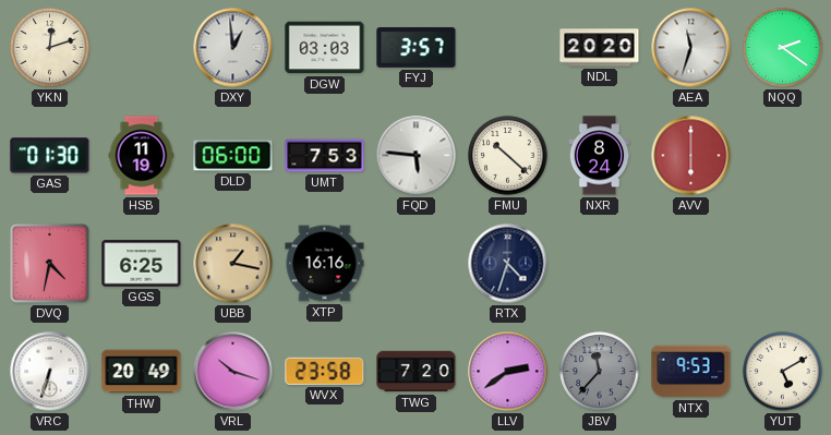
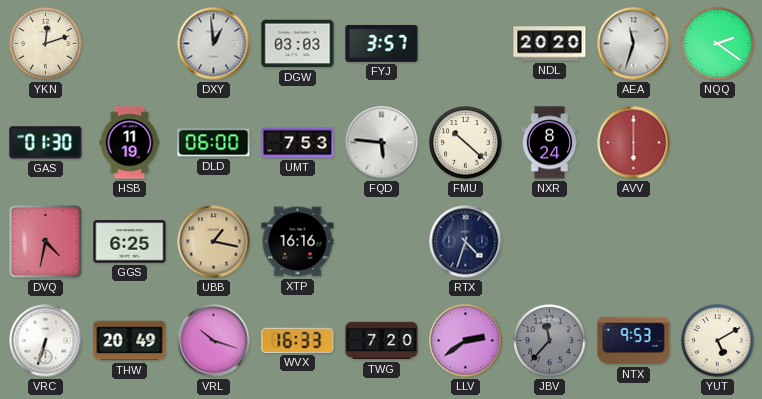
WVX: 23:58 -> 16:33
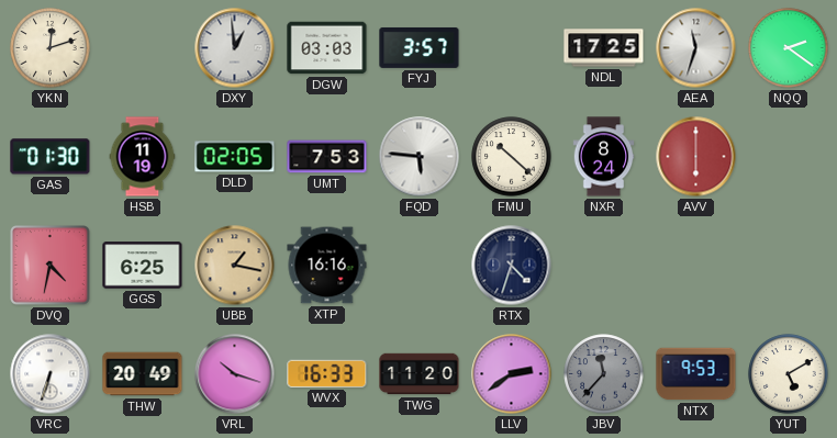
NDL: 20:20 -> 17:25
DLD: 06:00 -> 02:05
TWG: 7:20 -> 11:20
